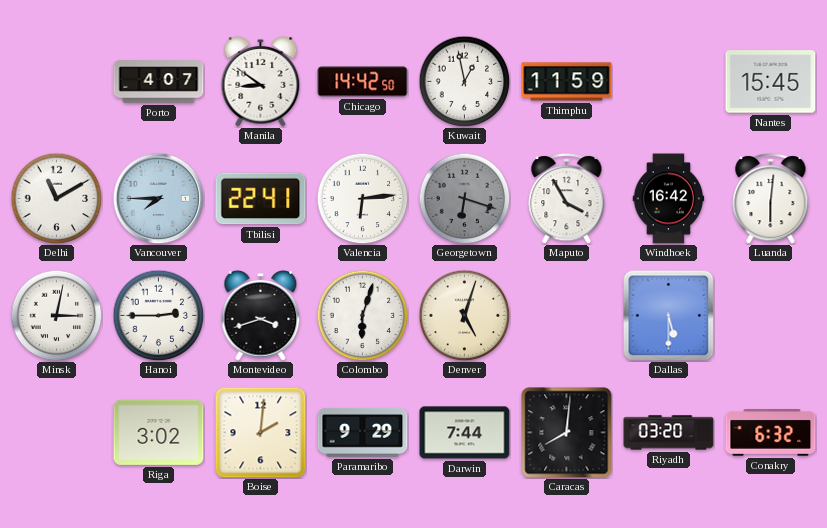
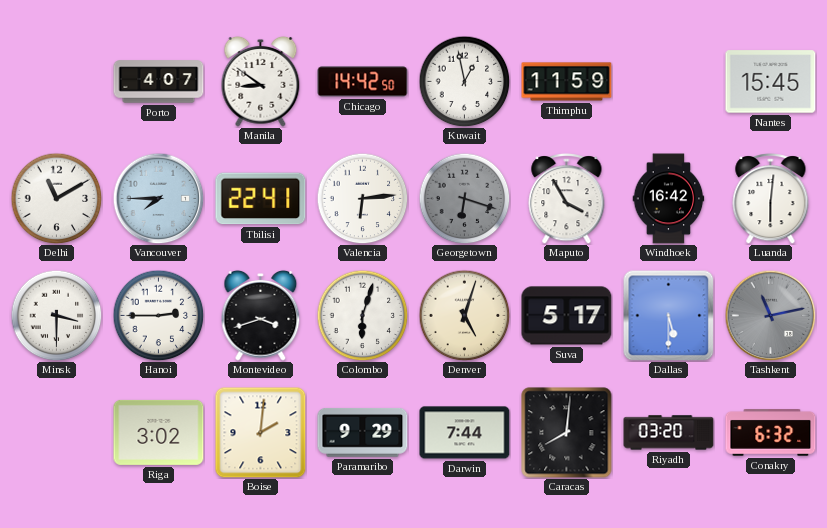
Minsk: 3:02 -> 3:30
Suva: none -> 5:17
Tashkent: none -> 11:13
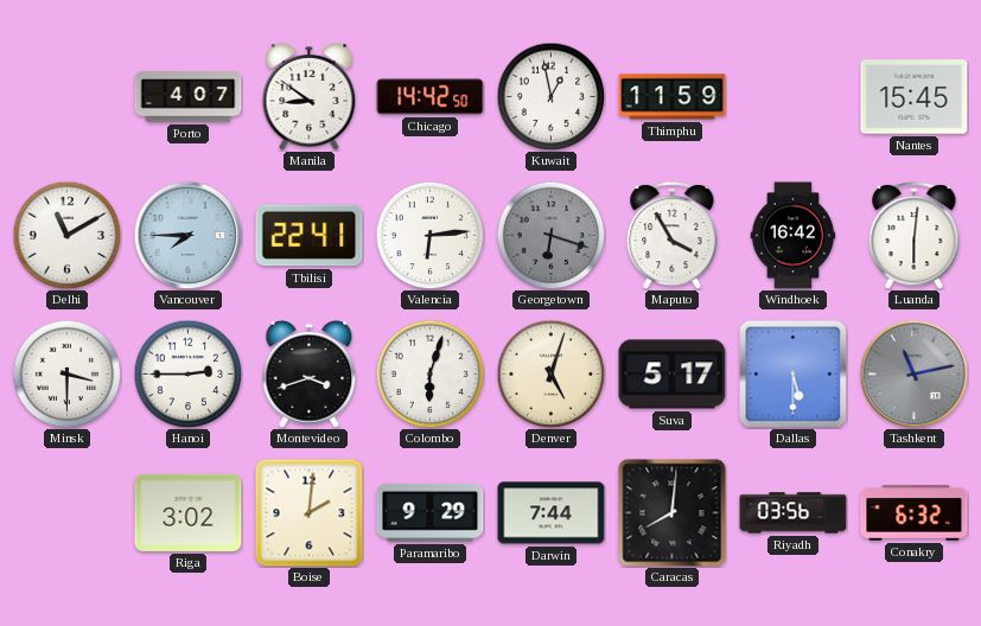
Riyadh: 03:20 -> 03:56
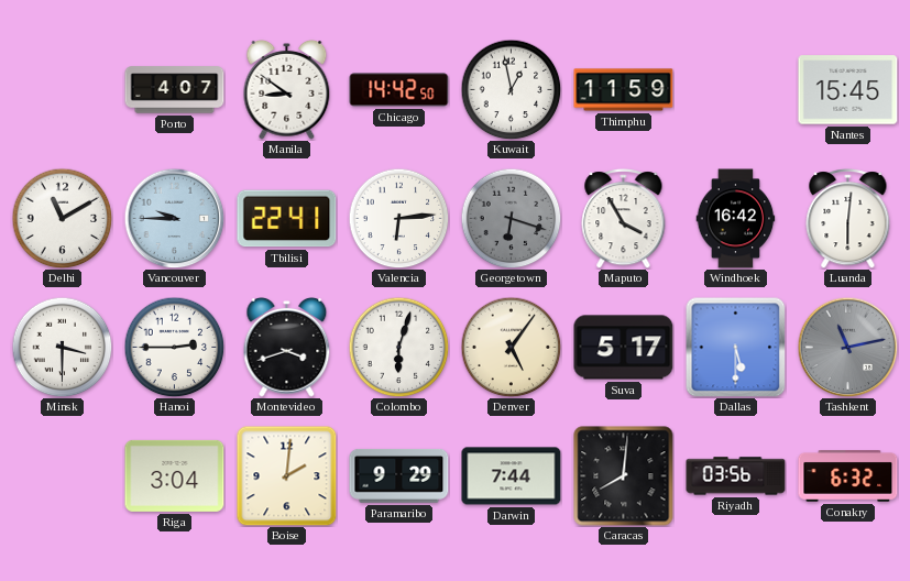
Vancouver: 7:45 -> 9:45
Denver: 5:03 -> 5:06
Riga: 3:02 -> 3:04
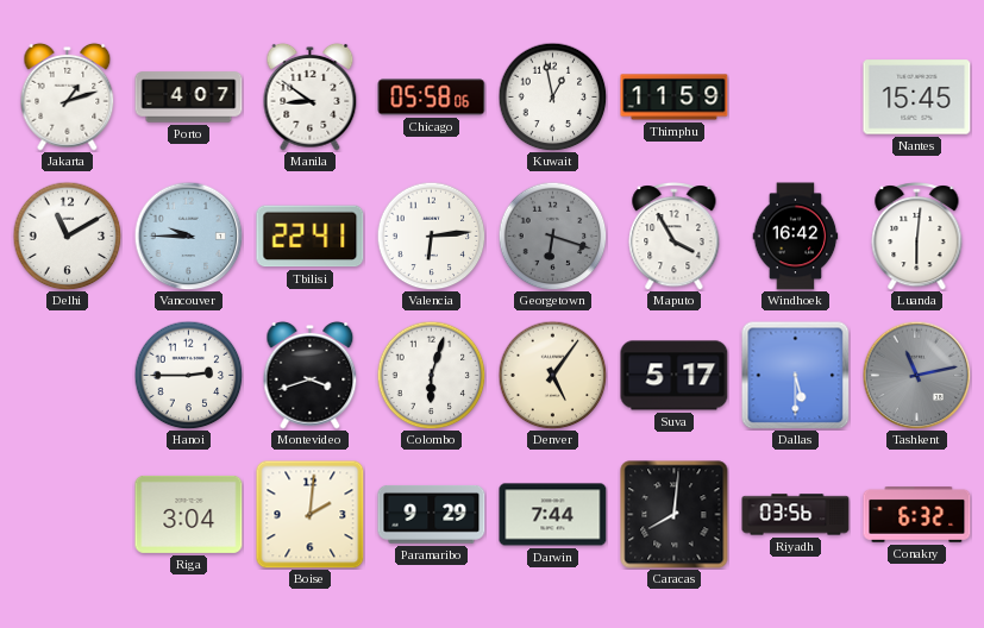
Jakarta: none -> 1:12
Chicago: 14:42 -> 05:58
Minsk: 3:30 -> none
